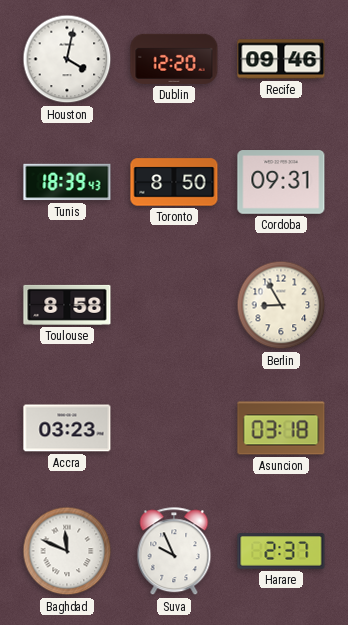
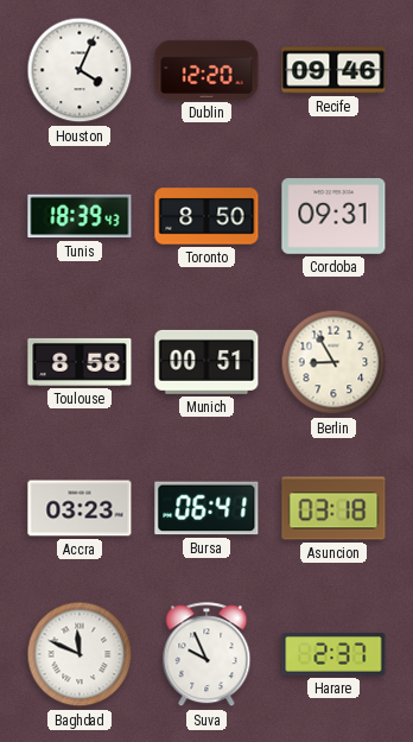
Houston: 4:02 -> 4:04
Munich: none -> 00:51
Bursa: none -> 06:41
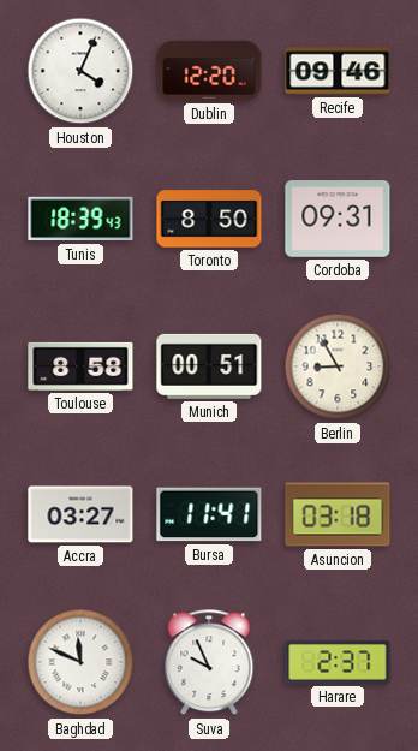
Accra: 03:23 -> 03:27
Bursa: 06:41 -> 11:41
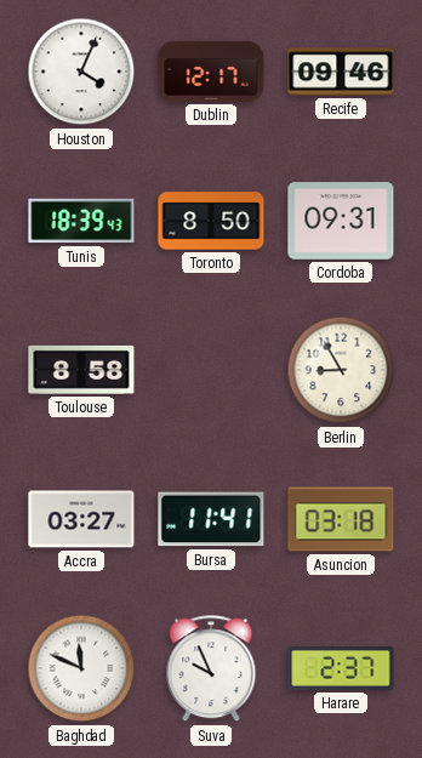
Dublin: 12:20 -> 12:17
Munich: 00:51 -> none
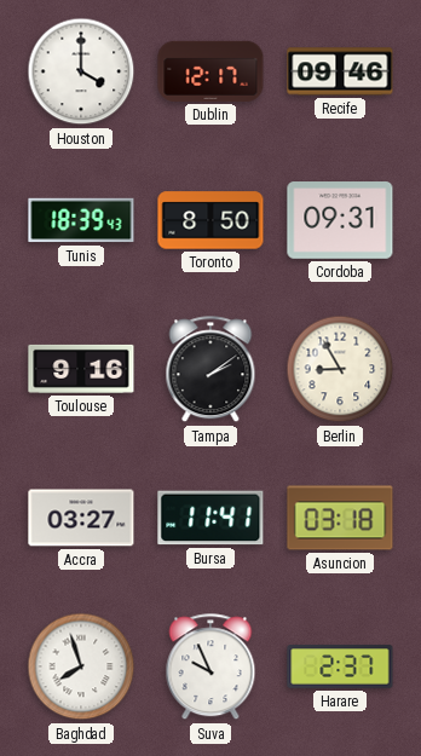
Houston: 4:04 -> 4:00
Toulouse: 8:58 -> 9:16
Tampa: none -> 2:09
Baghdad: 11:49 -> 7:57
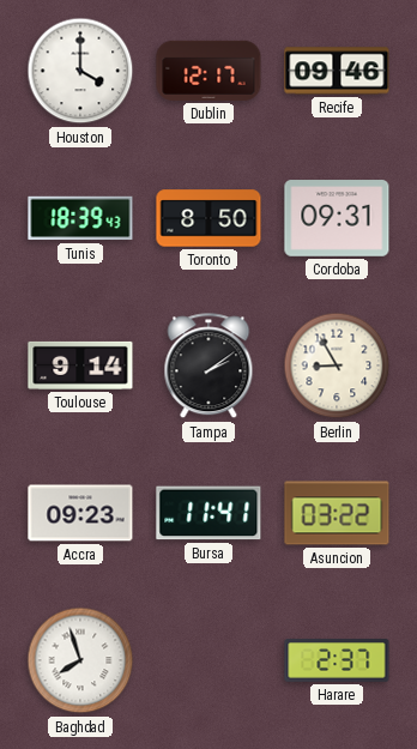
Toulouse: 9:16 -> 9:14
Accra: 03:27 -> 09:23
Asuncion: 03:18 -> 03:22
Suva: 9:56 -> none
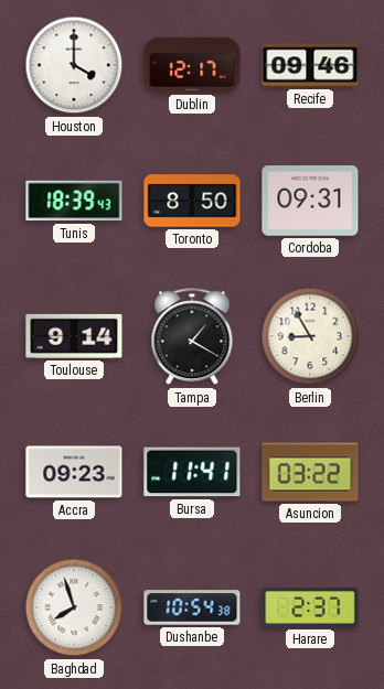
Tampa: 2:09 -> 1:20
Dushanbe: none -> 10:54
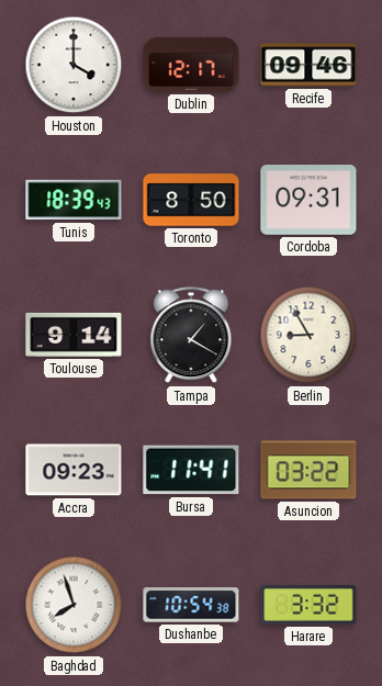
Harare: 2:37 -> 3:32
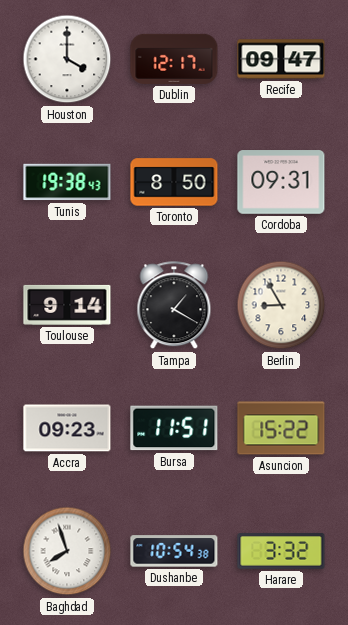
Recife: 09:46 -> 09:47
Tunis: 18:39 -> 19:38
Bursa: 11:41 -> 11:51
Asuncion: 03:22 -> 15:22
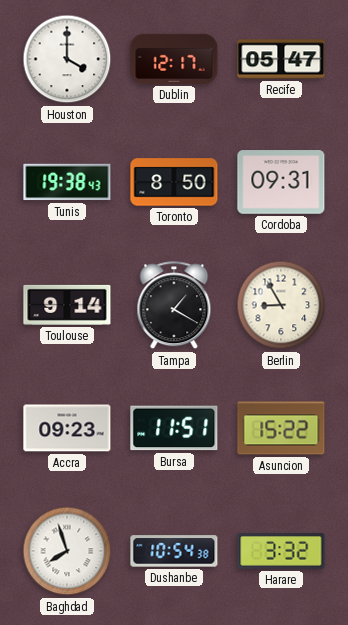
Recife: 09:47 -> 05:47
